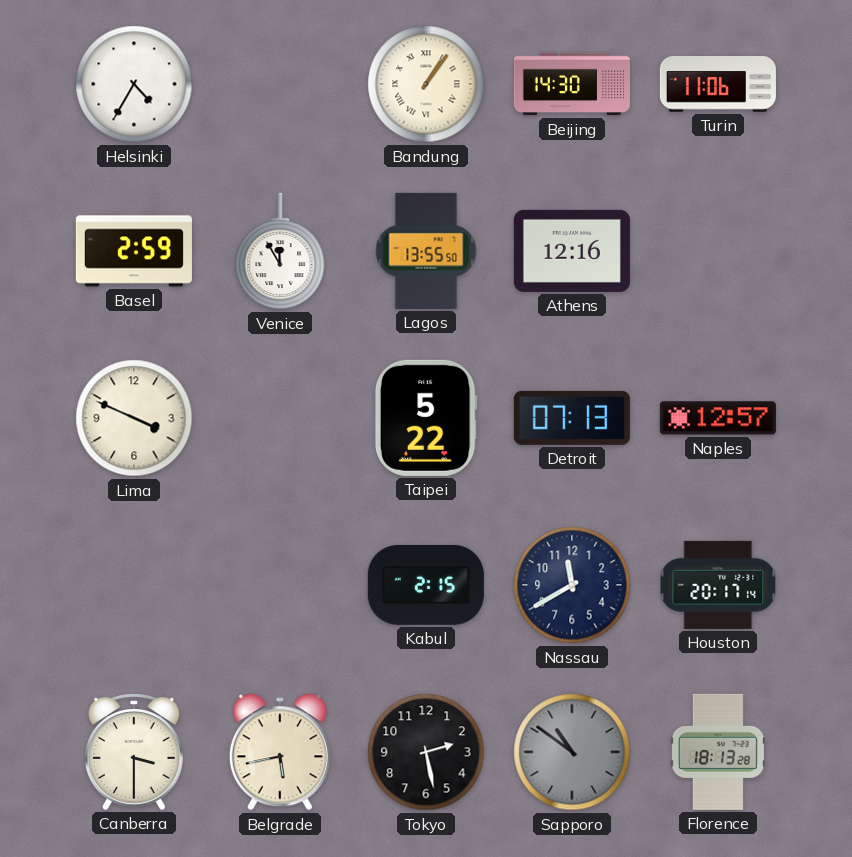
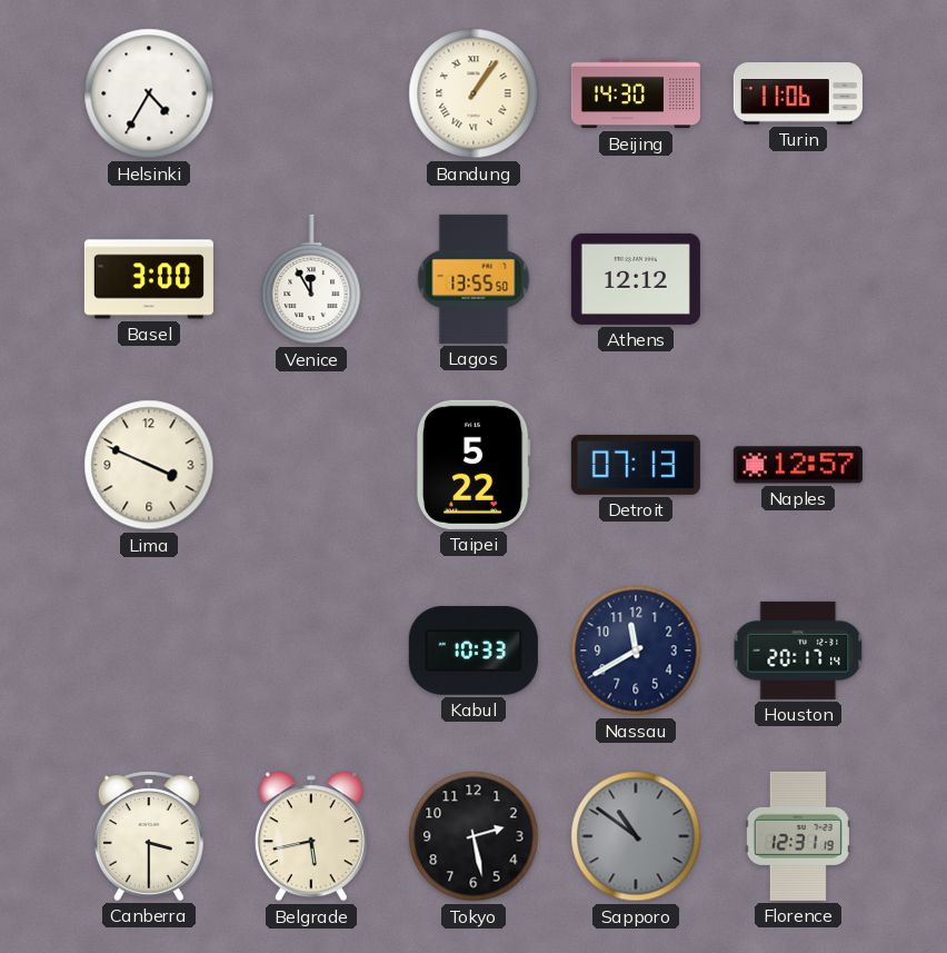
Basel: 2:59 -> 3:00
Athens: 12:16 -> 12:12
Kabul: 2:15 -> 10:33
Florence: 18:13 -> 12:31
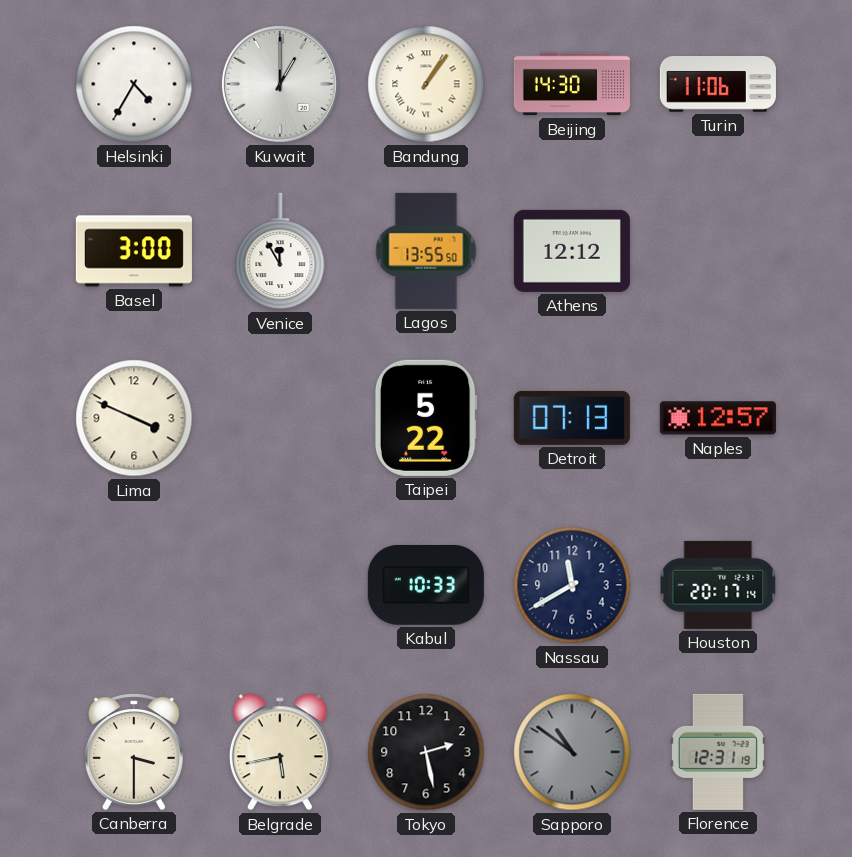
Kuwait: none -> 1:00
